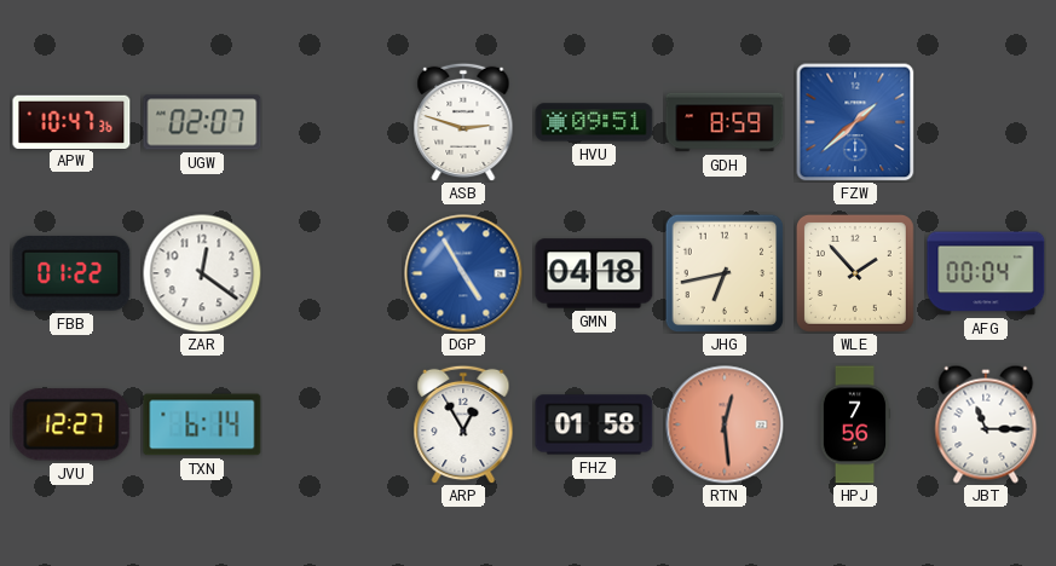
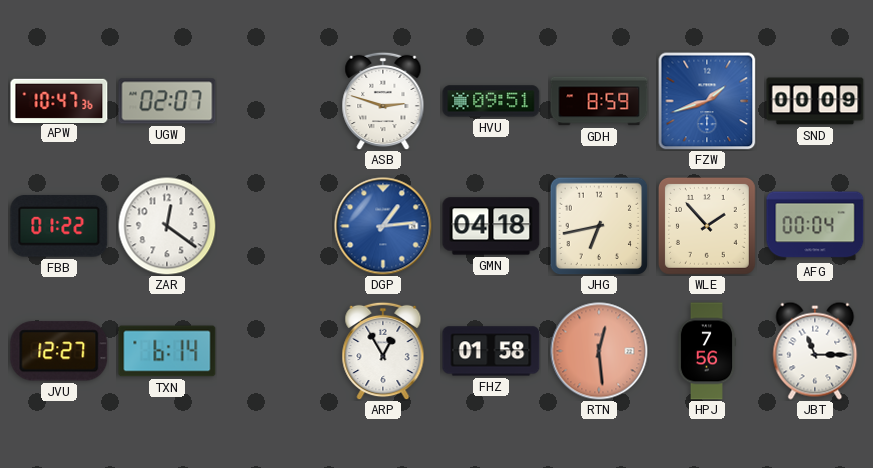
FZW: 1:38 -> 1:42
SND: none -> 00:09
DGP: 4:55 -> 1:14
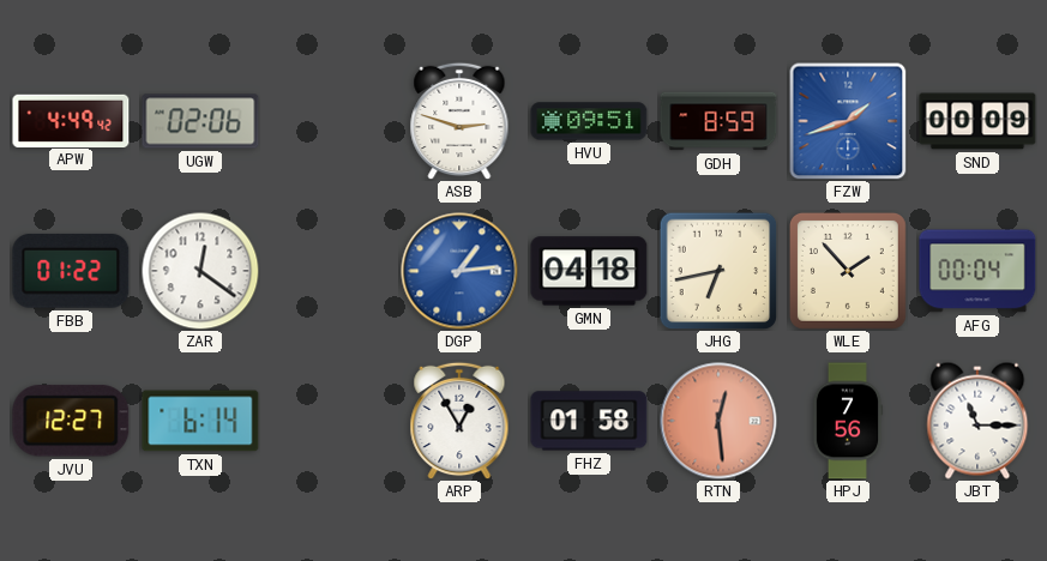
APW: 10:47 -> 4:49
UGW: 02:07 -> 02:06
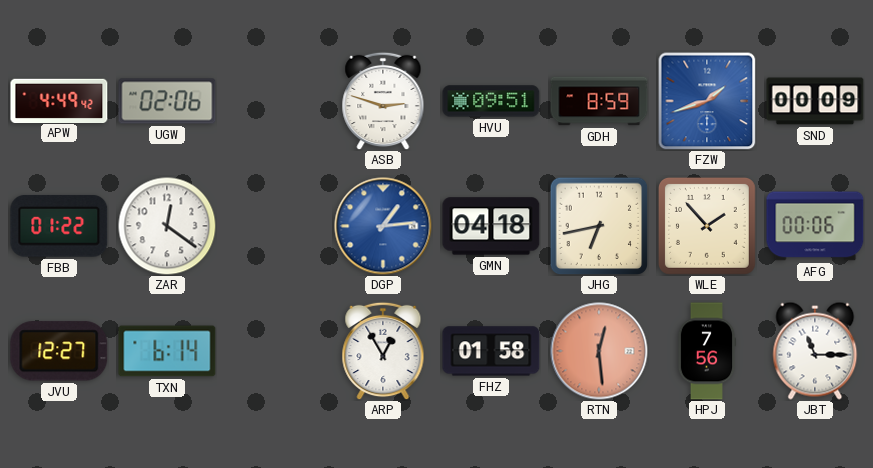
AFG: 00:04 -> 00:06
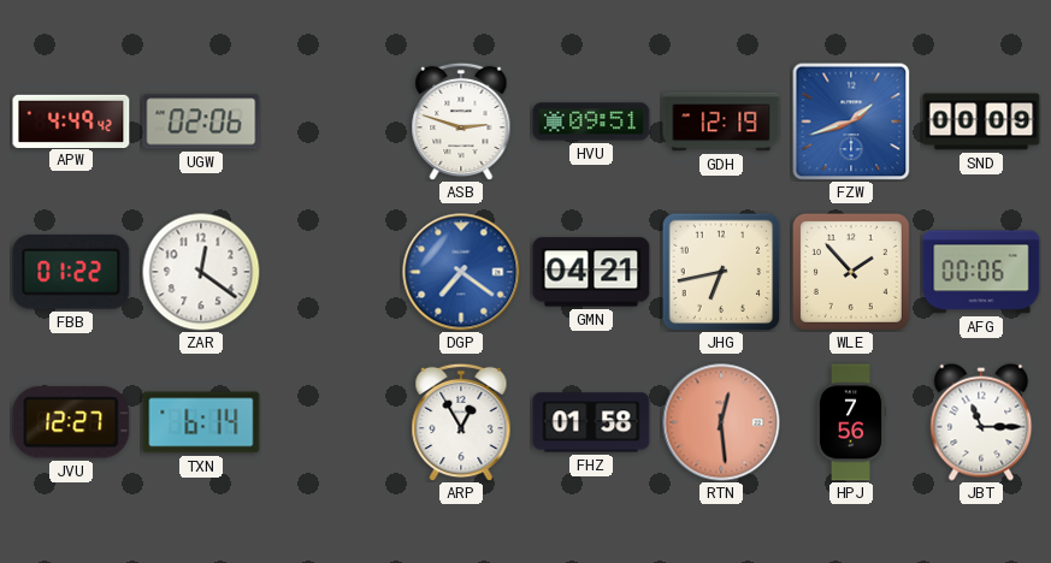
GDH: 8:59 -> 12:19
DGP: 1:14 -> 7:21
GMN: 04:18 -> 04:21
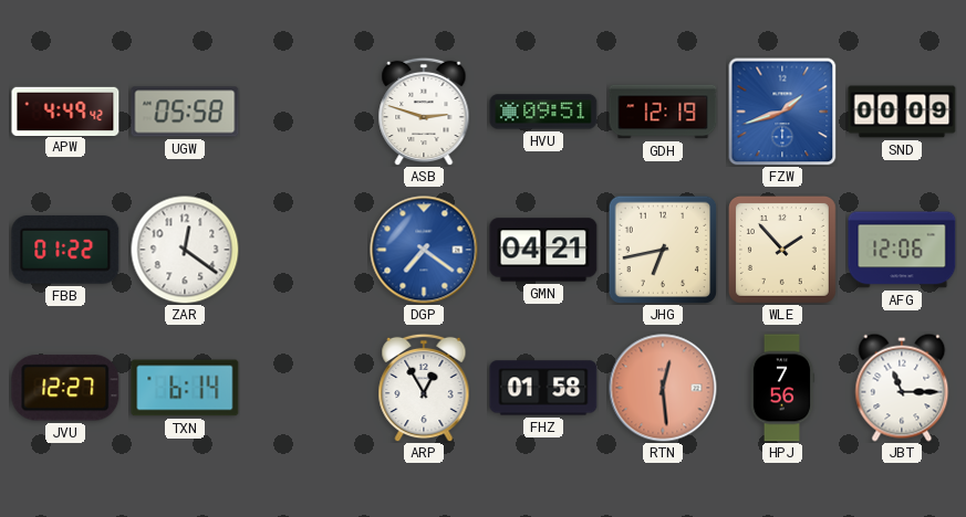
UGW: 02:06 -> 05:58
AFG: 00:06 -> 12:06
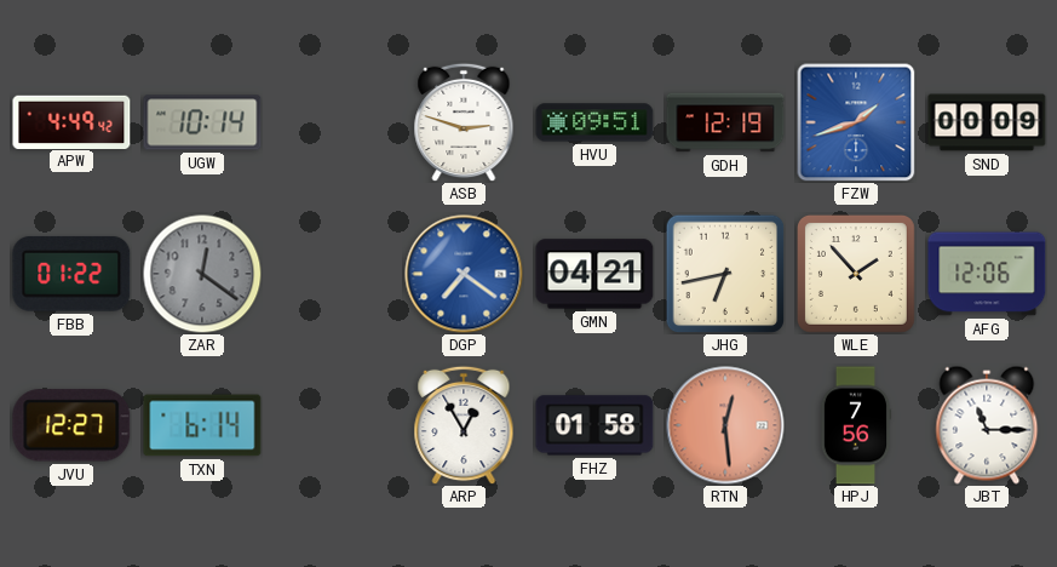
UGW: 05:58 -> 10:14
ZAR dial: white -> grey
